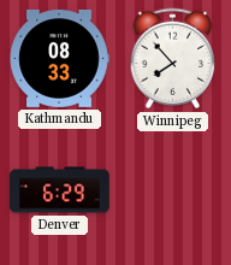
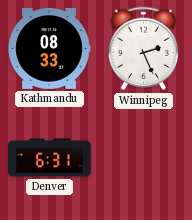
Winnipeg: 7:53 -> 2:26
Denver: 6:29 -> 6:31
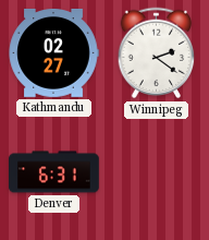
Kathmandu: 08:33 -> 02:27
Winnipeg: 2:26 -> 2:21
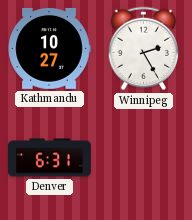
Kathmandu: 02:27 -> 10:27
Winnipeg: 2:21 -> 2:25
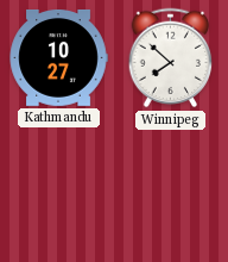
Winnipeg: 2:25 -> 7:52
Denver: 6:31 -> none
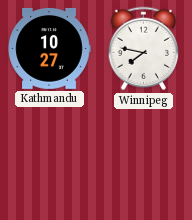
Winnipeg: 7:52 -> 7:47
